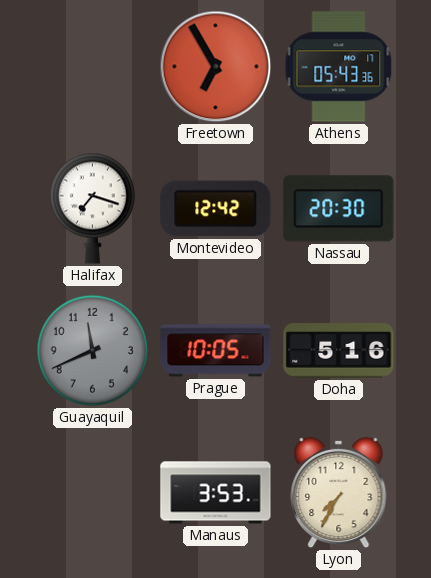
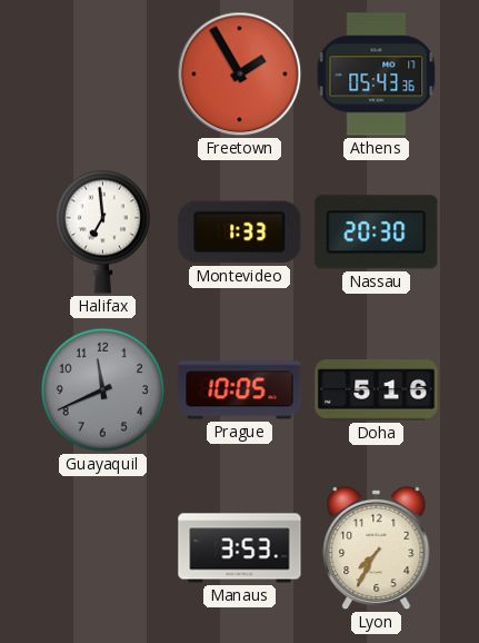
Freetown: 6:55 -> 1:55
Halifax: 7:18 -> 6:59
Montevideo: 12:42 -> 1:33
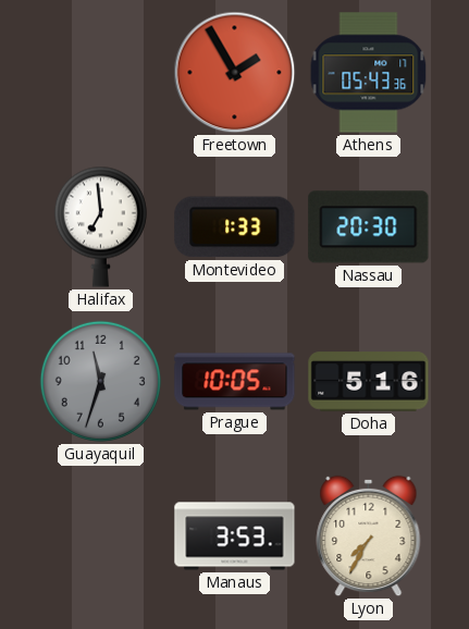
Guayaquil: 11:41 -> 11:33
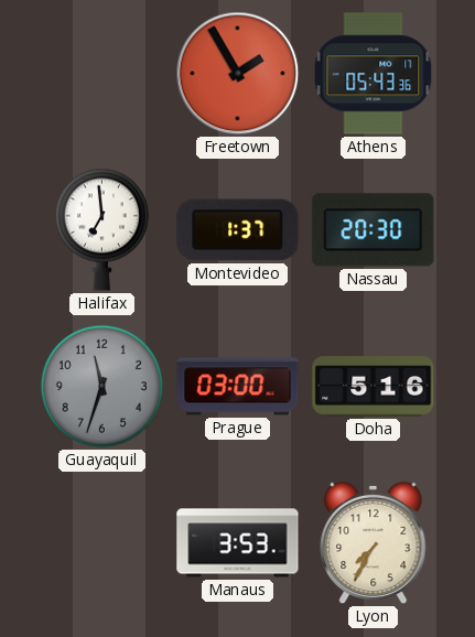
Montevideo: 1:33 -> 1:37
Prague: 10:05 -> 03:00
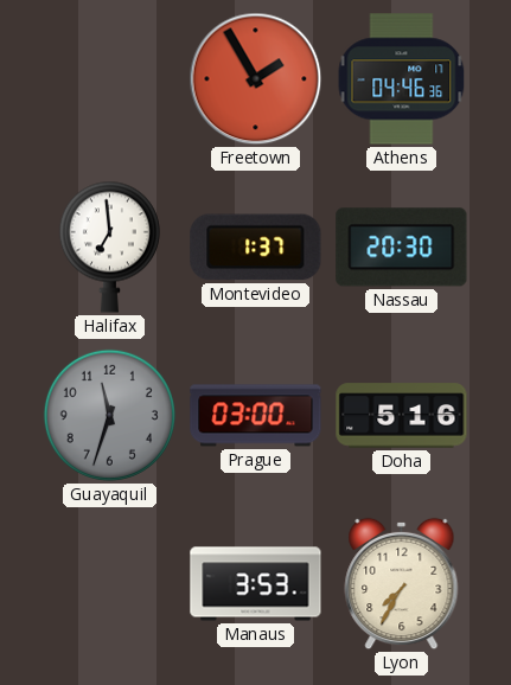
Athens: 05:43 -> 04:46
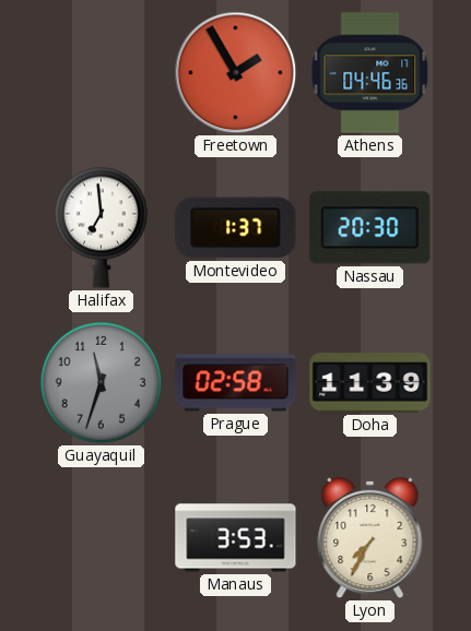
Prague: 03:00 -> 02:58
Doha: 5:16 -> 11:39
